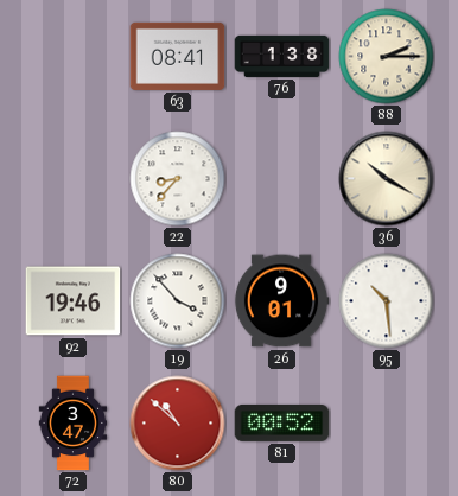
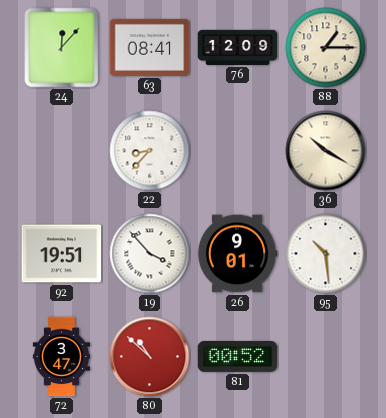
24: none -> 12:07
76: 1:38 -> 12:09
88: 2:15 -> 1:15
92: 19:46 -> 19:51
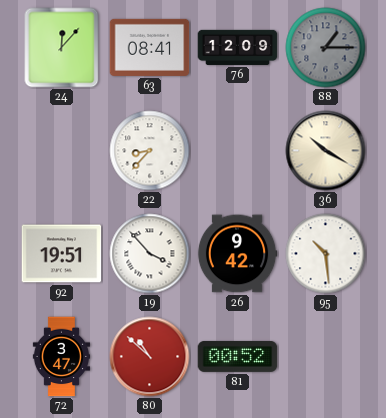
88 dial: cream -> grey
26: 9:01 -> 9:42
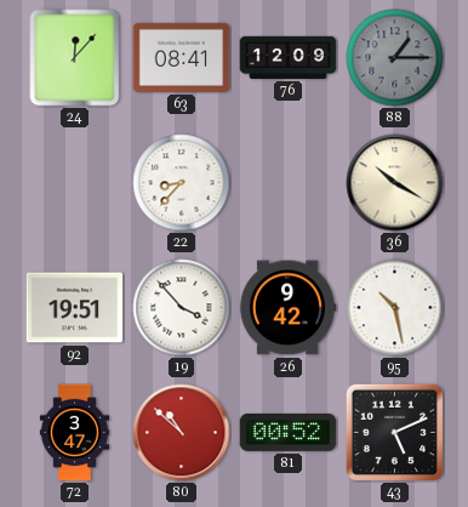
95: 10:29 -> 10:28
43: none -> 5:11
